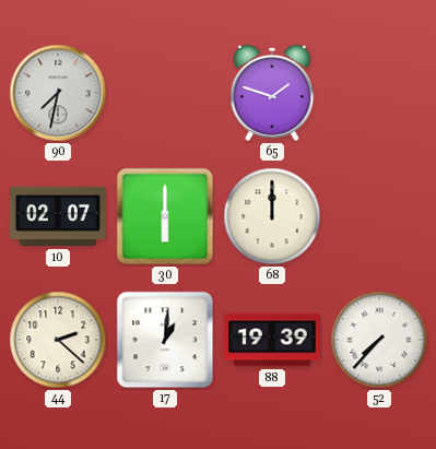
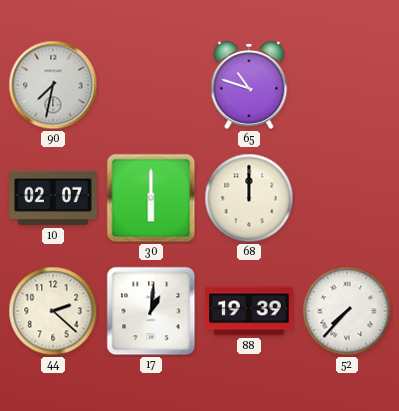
65: 1:48 -> 10:48
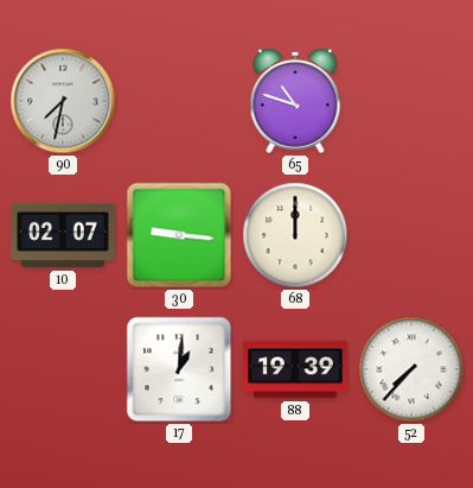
30: 6:00 -> 9:16
44: 2:22 -> none
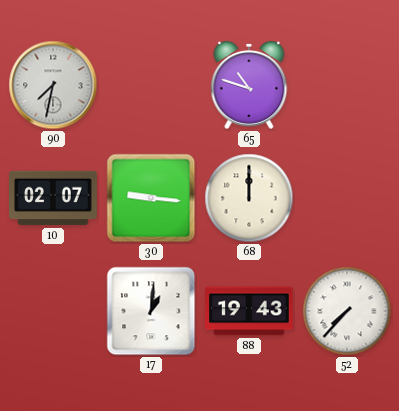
88: 19:39 -> 19:43
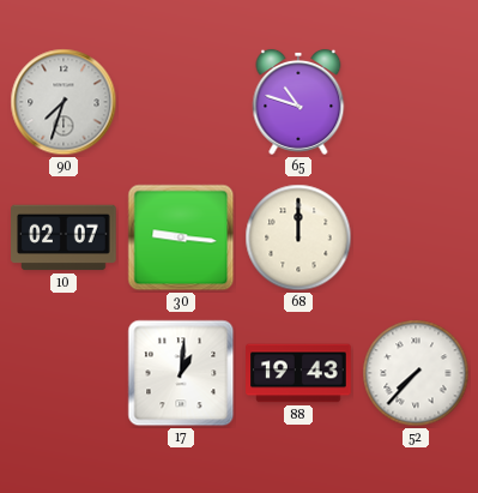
90: 7:32 -> 7:33
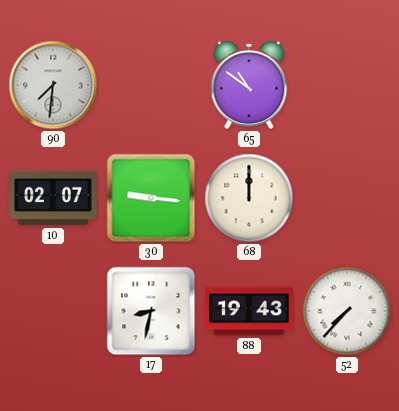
90: 7:33 -> 7:31
65: 10:48 -> 10:51
17: 1:01 -> 8:32
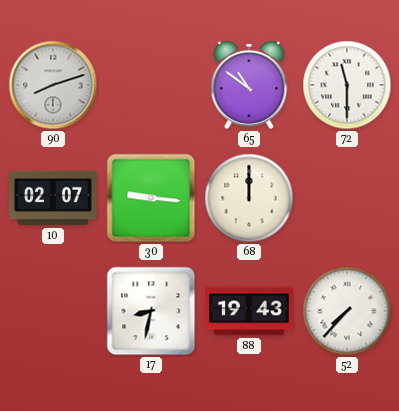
90: 7:31 -> 8:12
72: none -> 11:30
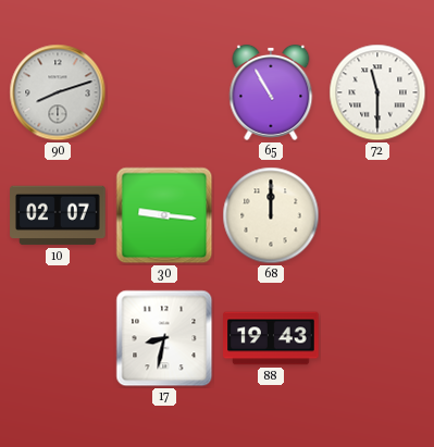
65: 10:51 -> 10:55
52: 7:37 -> none
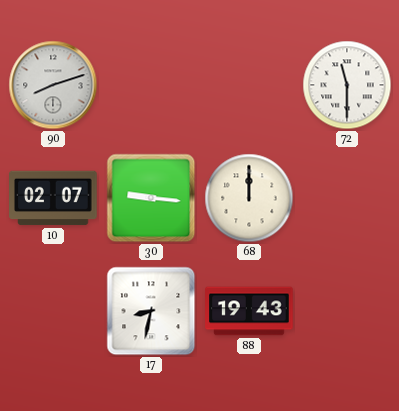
65: 10:55 -> none
